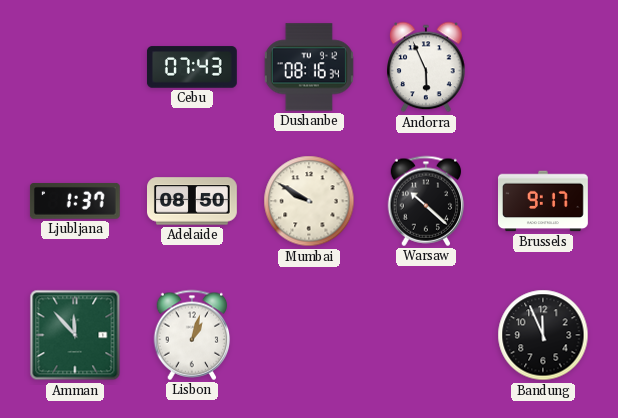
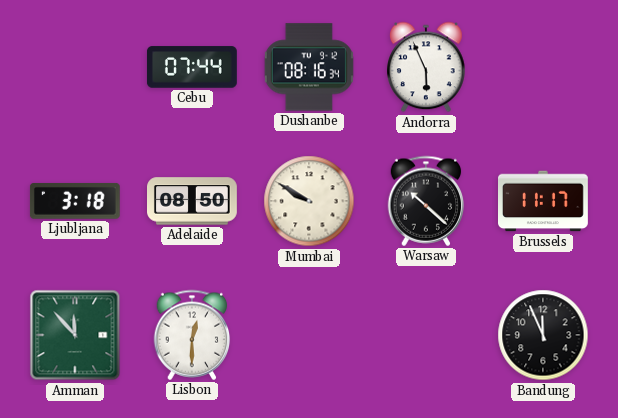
Cebu: 07:43 -> 07:44
Ljubljana: 1:37 -> 3:18
Brussels: 9:17 -> 11:17
Lisbon: 1:03 -> 12:30
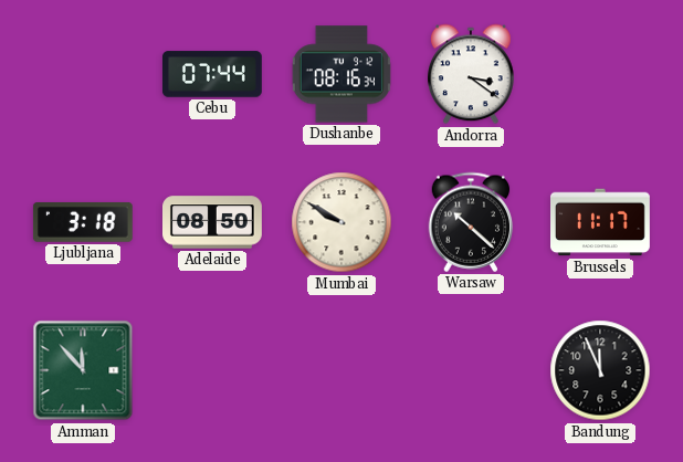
Andorra: 5:56 -> 3:21
Lisbon: 12:30 -> none
